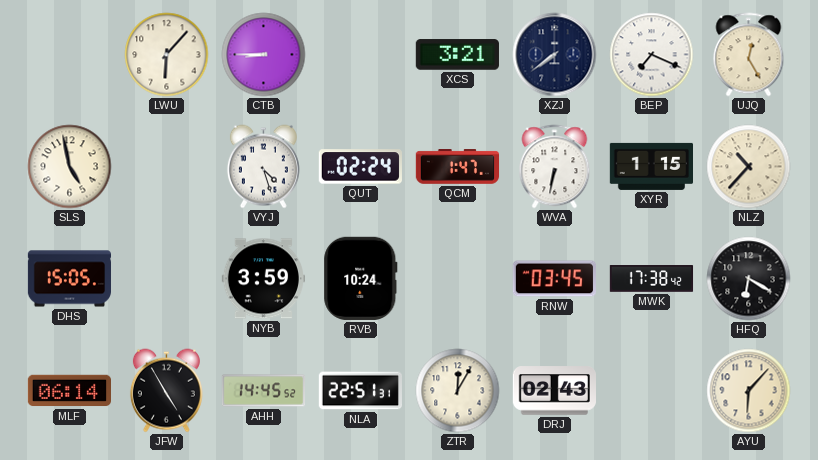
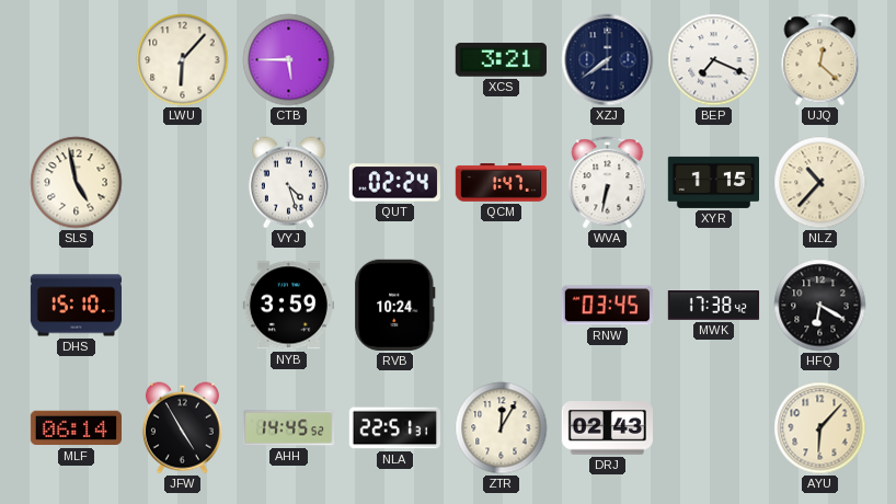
CTB: 8:45 -> 5:45
UJQ: 12:25 -> 12:22
DHS: 15:05 -> 15:10
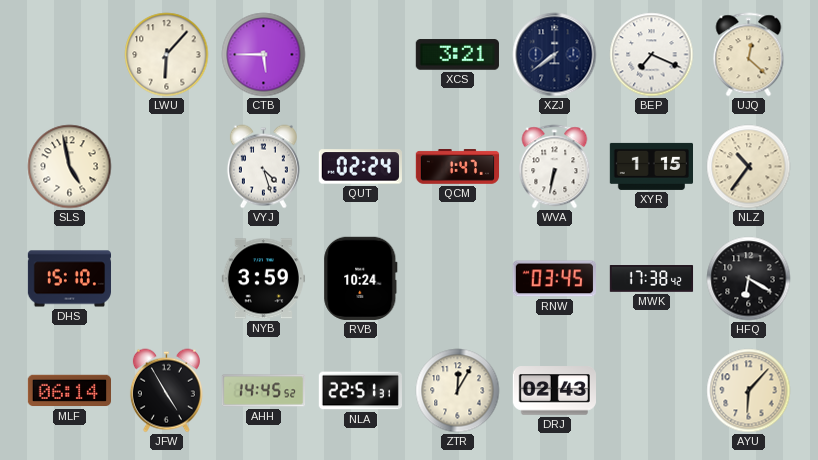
NLZ: 10:37 -> 10:36
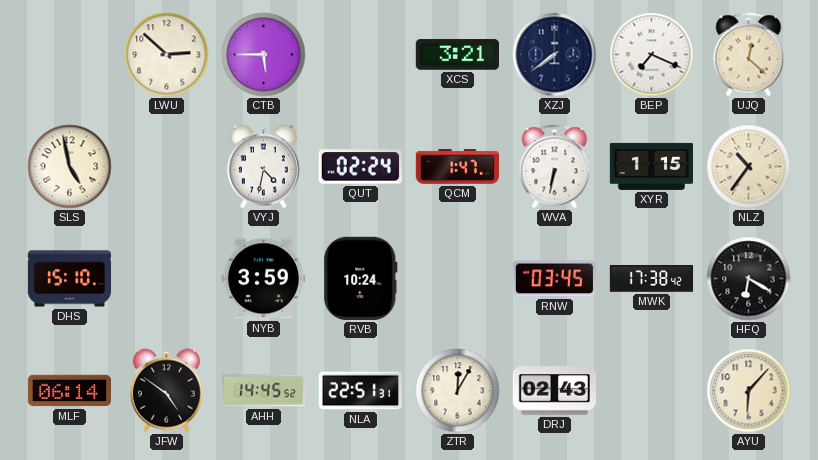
LWU: 6:07 -> 2:52
VYJ: 4:27 -> 4:32
JFW: 4:55 -> 4:51
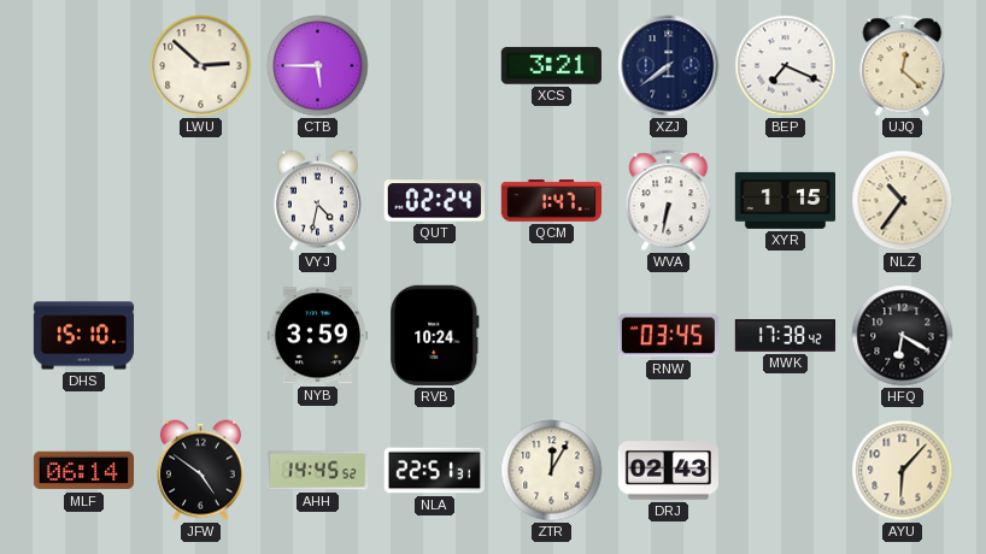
SLS: 4:58 -> none
